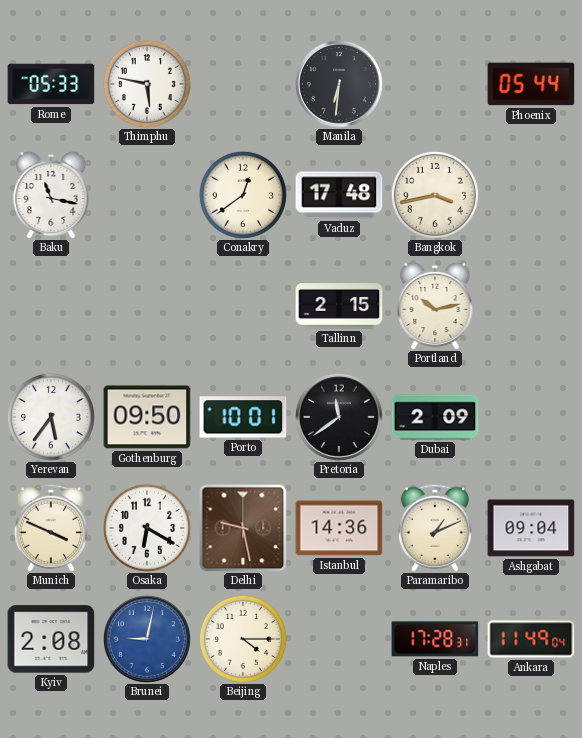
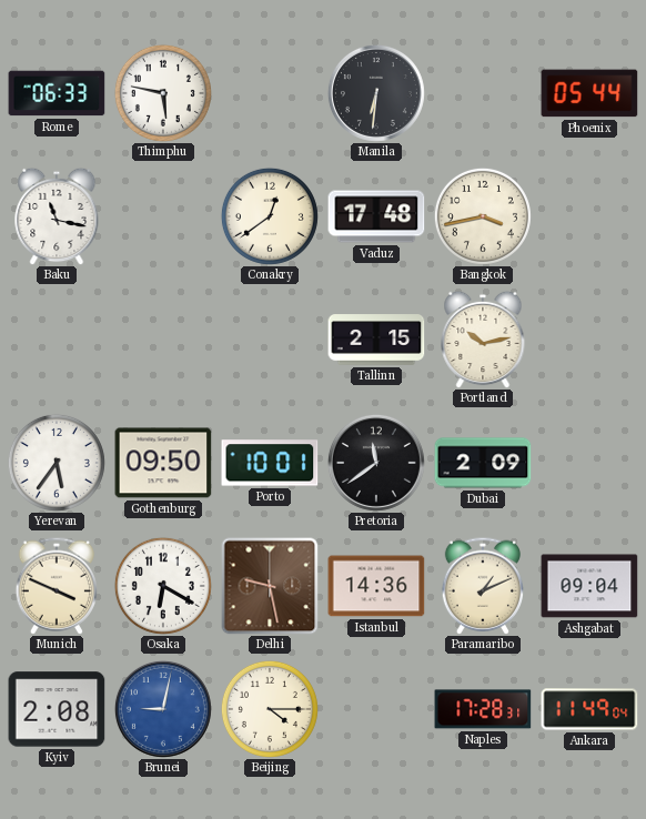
Rome: 05:33 -> 06:33
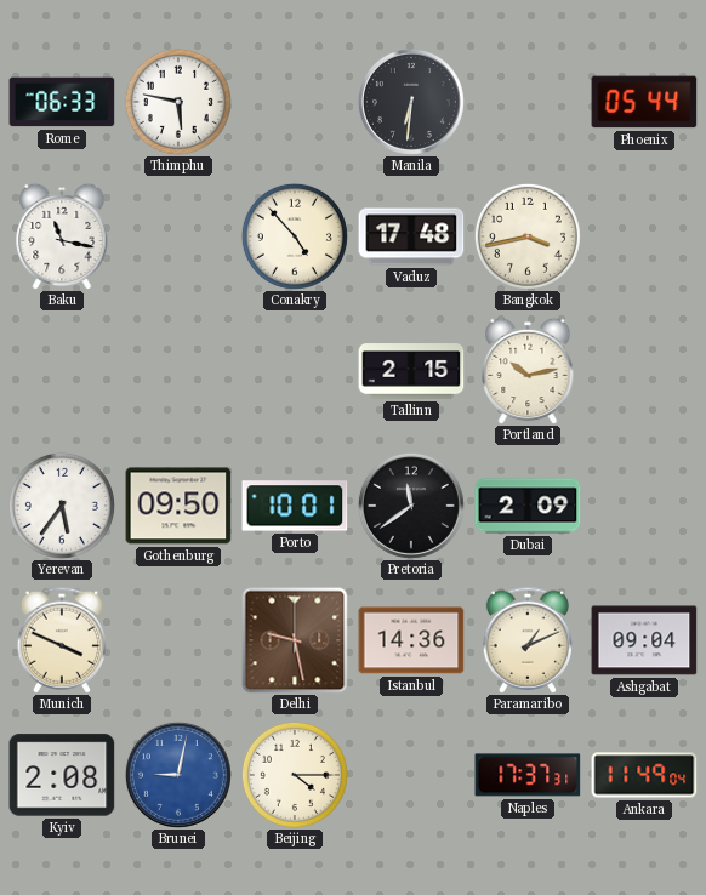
Conakry: 12:39 -> 4:53
Osaka: 6:20 -> none
Naples: 17:28 -> 17:37
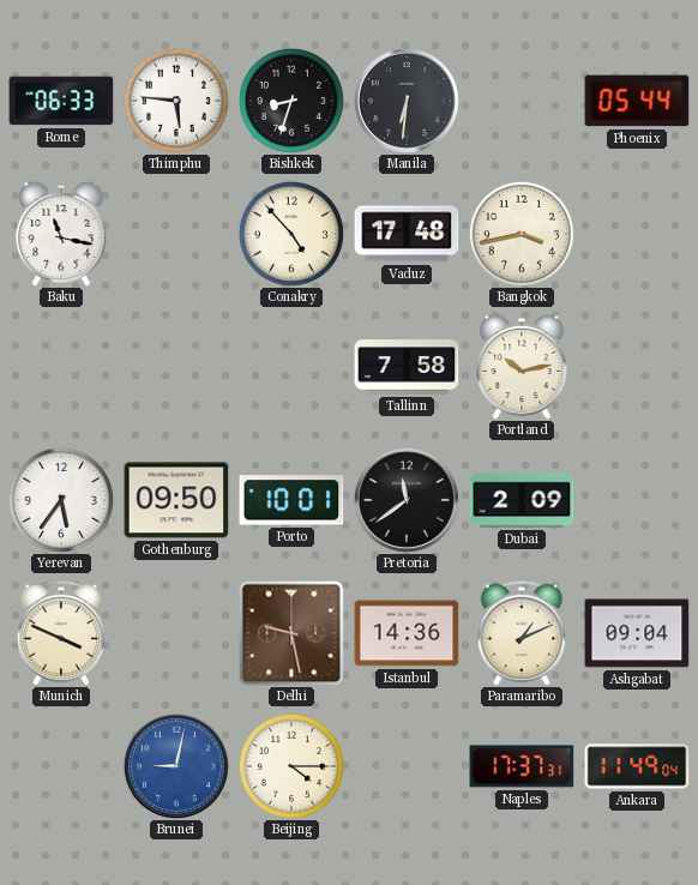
Thimphu: 5:47 -> 5:46
Bishkek: none -> 8:33
Tallinn: 2:15 -> 7:58
Kyiv: 2:08 -> none
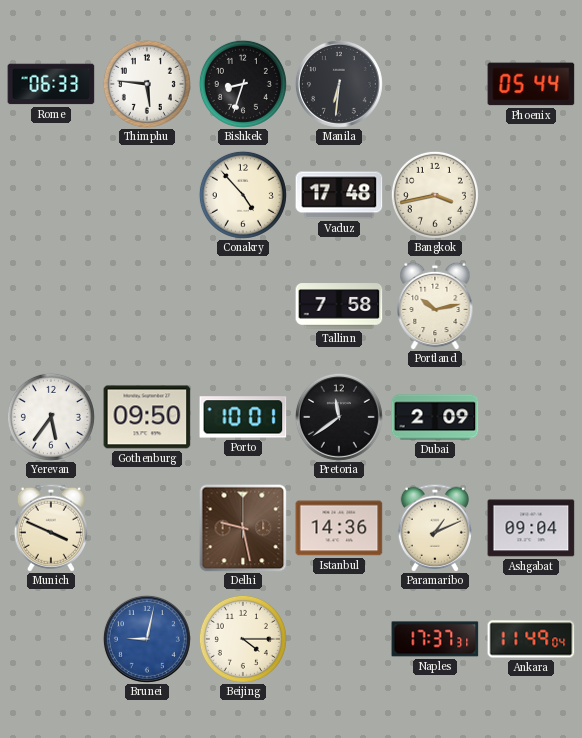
Baku: 11:17 -> none
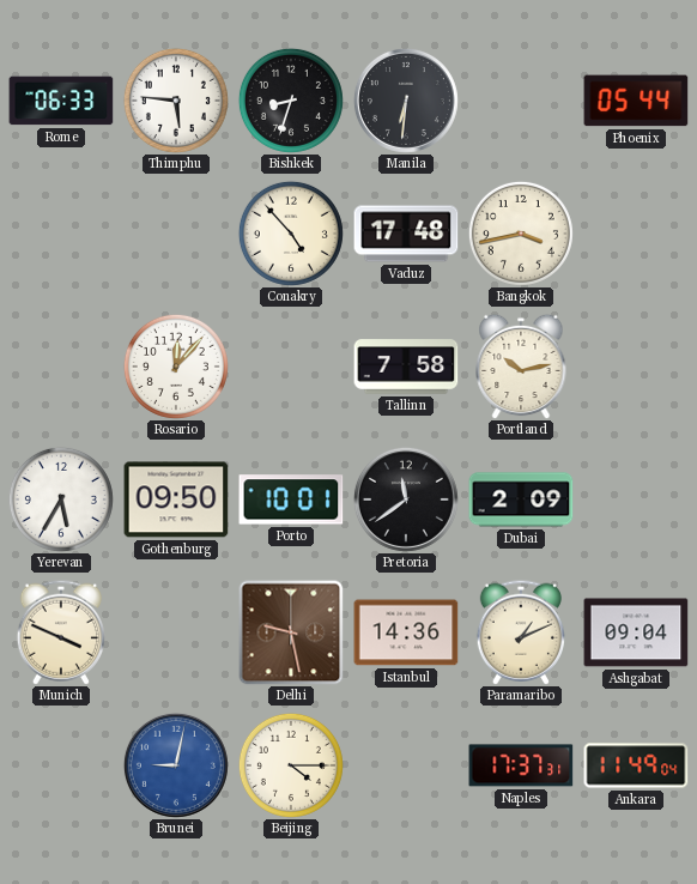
Rosario: none -> 12:07
Yerevan: 5:36 -> 5:35
